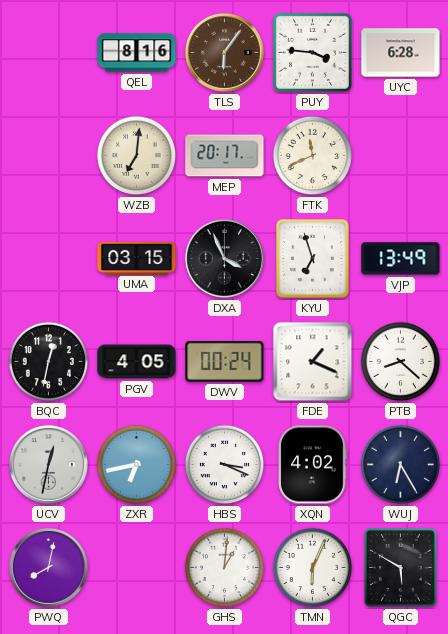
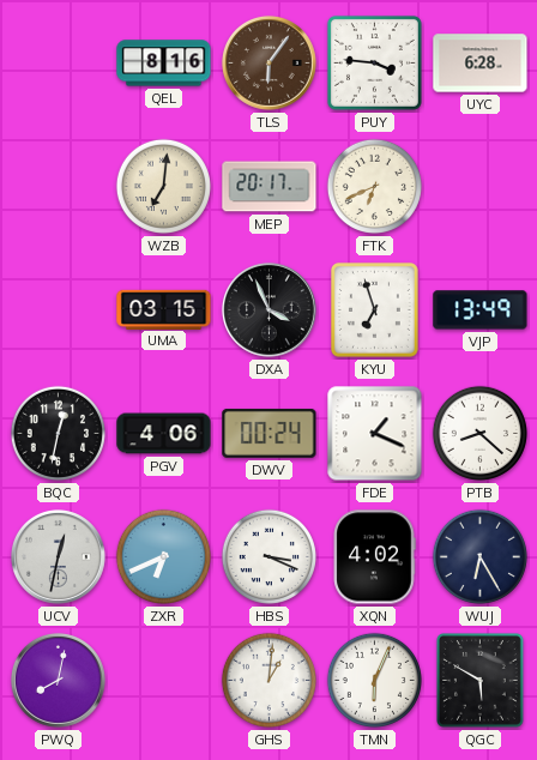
FTK: 11:41 -> 6:41
PGV: 4:05 -> 4:06
ZXR: 6:43 -> 6:41
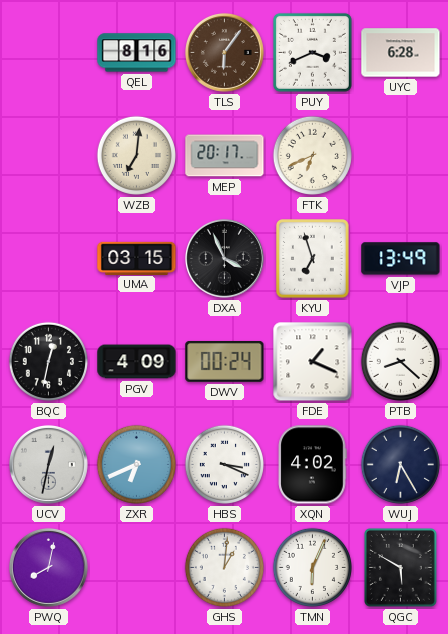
PUY: 3:46 -> 3:41
PGV: 4:06 -> 4:09
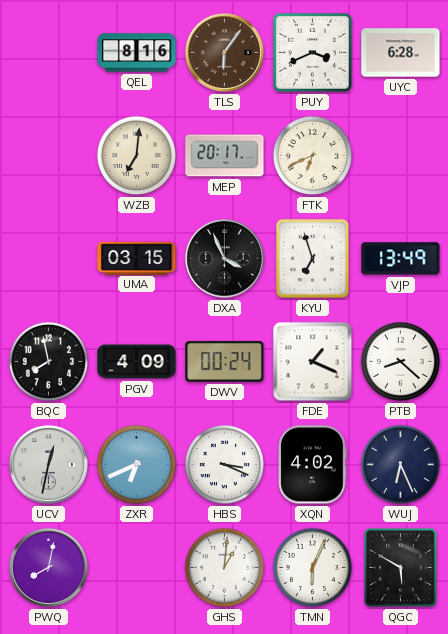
BQC: 12:32 -> 7:58
WUJ: 6:25 -> 6:26
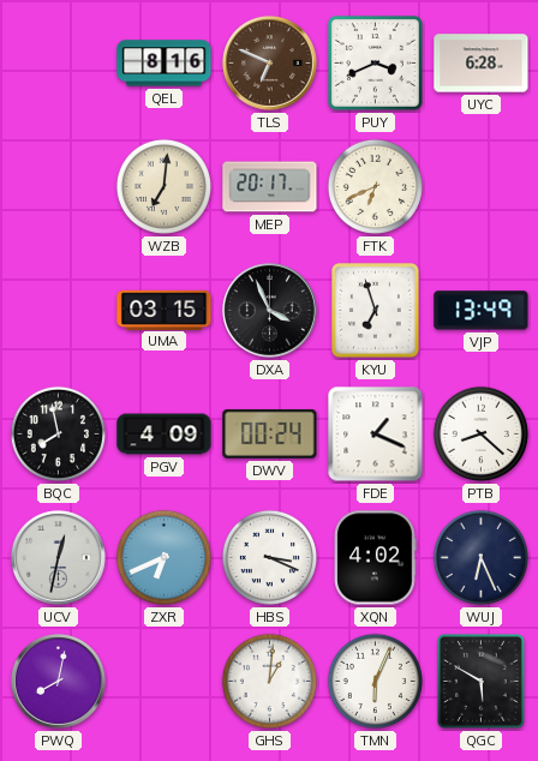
TLS: 6:06 -> 6:49
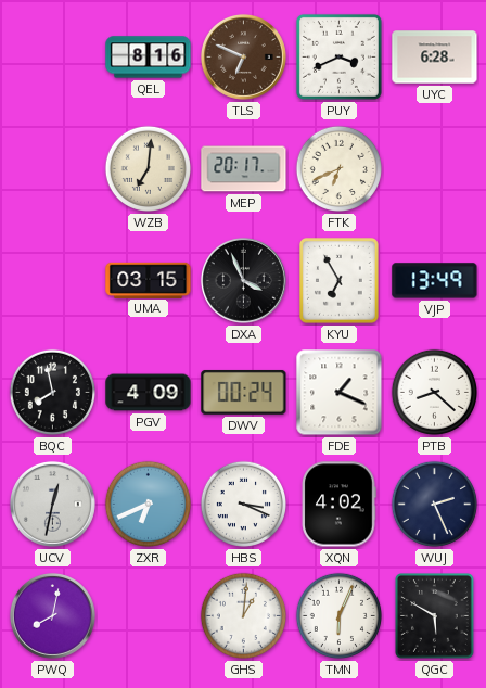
KYU: 6:57 -> 6:55
WUJ: 6:26 -> 2:26
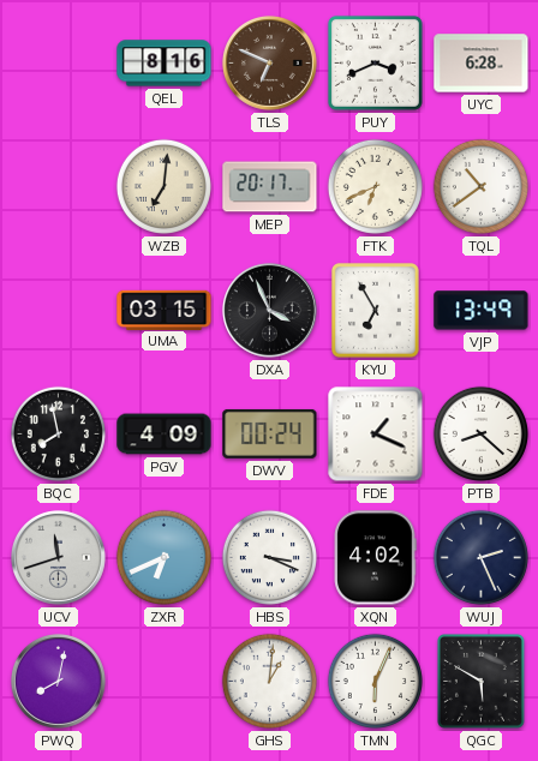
TQL: none -> 10:39
UCV: 12:32 -> 11:42
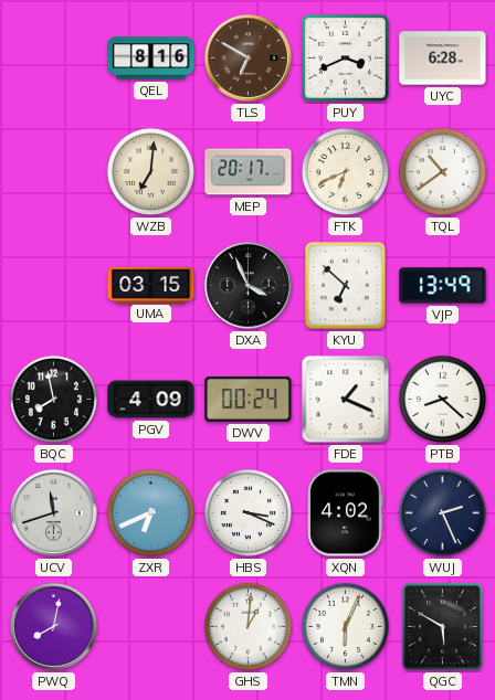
TLS: 6:49 -> 6:50
KYU: 6:55 -> 6:52
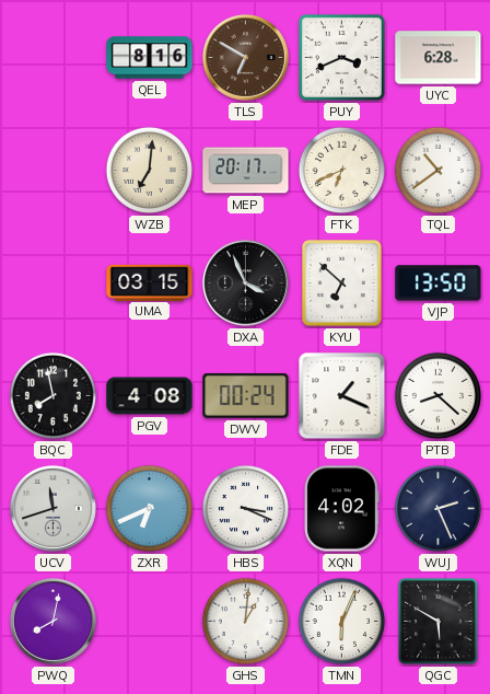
VJP: 13:49 -> 13:50
PGV: 4:09 -> 4:08
